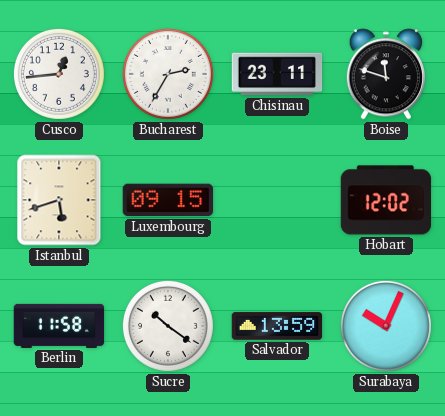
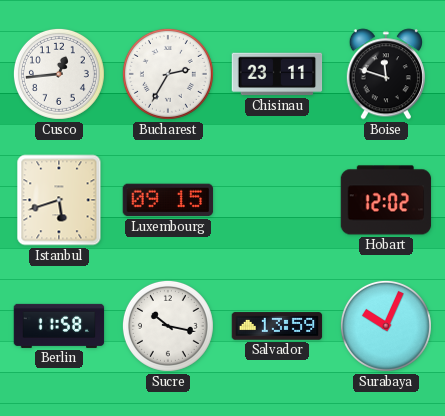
Sucre: 10:21 -> 10:17
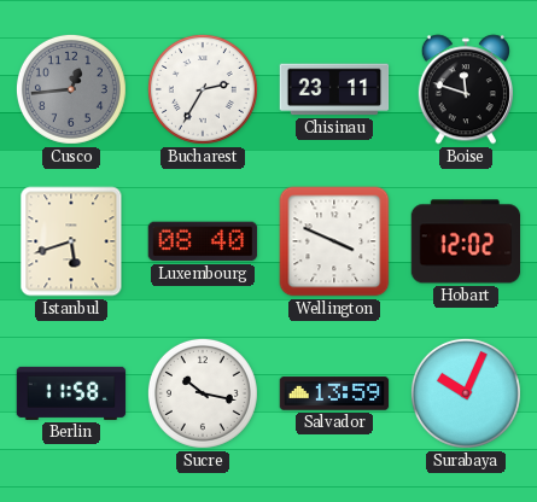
Cusco dial: white -> grey
Luxembourg: 09:15 -> 08:40
Wellington: none -> 3:49
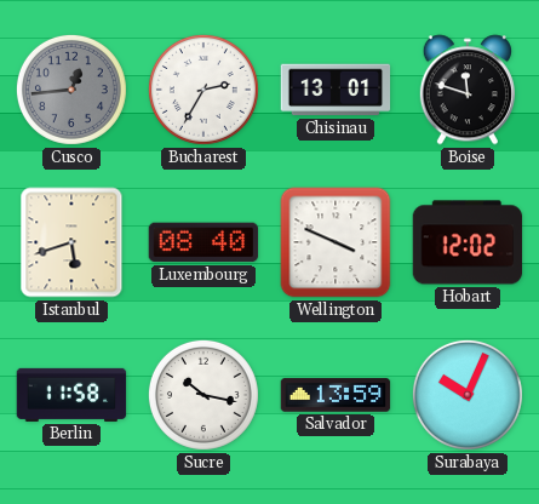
Chisinau: 23:11 -> 13:01
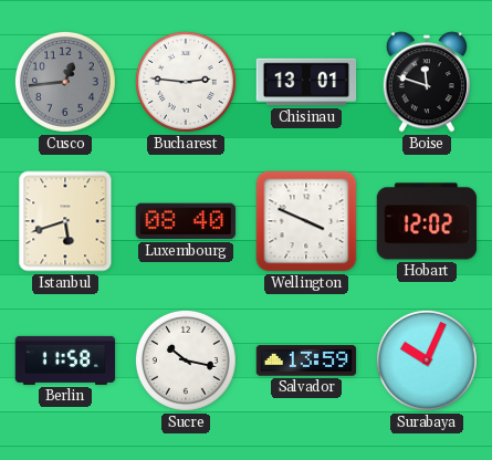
Bucharest: 2:35 -> 2:46
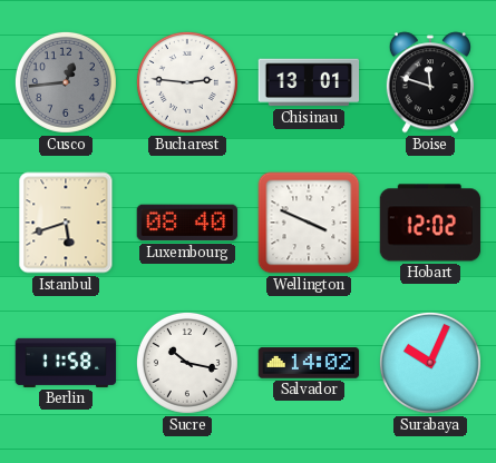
Salvador: 13:59 -> 14:02
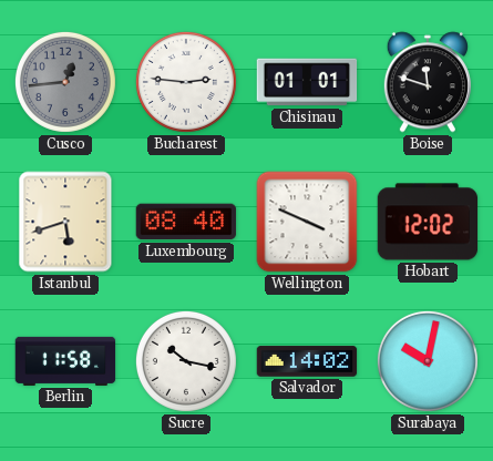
Chisinau: 13:01 -> 01:01
Surabaya: 10:04 -> 10:02
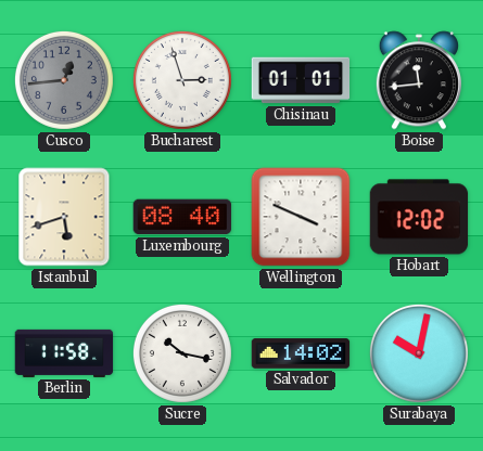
Bucharest: 2:46 -> 2:57
Boise: 11:48 -> 11:44
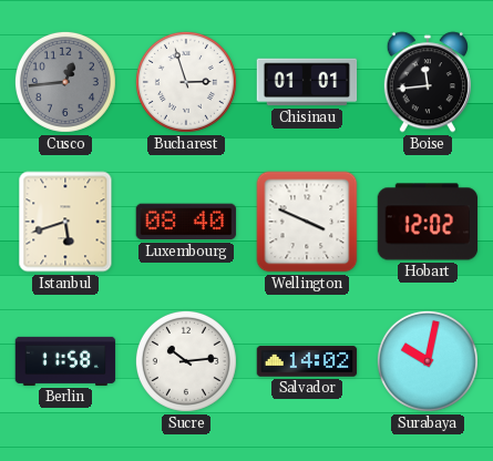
Sucre: 10:17 -> 10:14
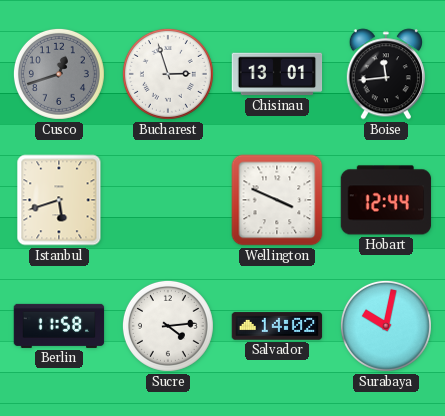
Cusco: 12:44 -> 12:42
Chisinau: 01:01 -> 13:01
Luxembourg: 08:40 -> none
Hobart: 12:02 -> 12:44
Sucre: 10:14 -> 4:14
